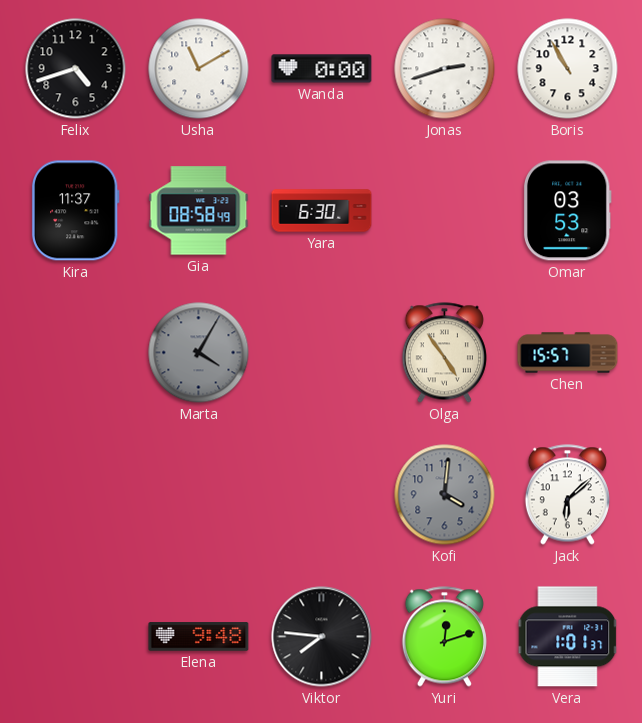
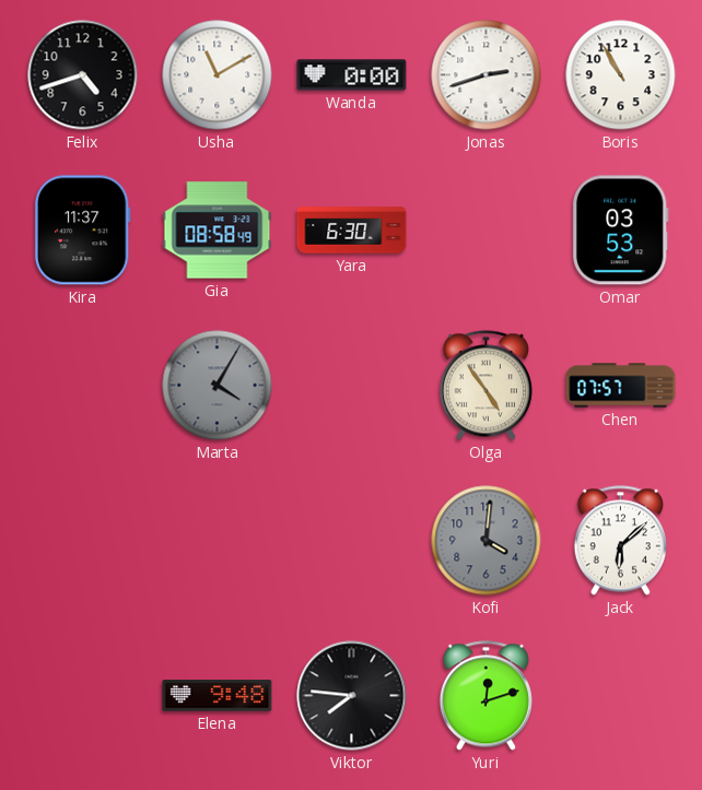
Chen: 15:57 -> 07:57
Vera: 1:01 -> none
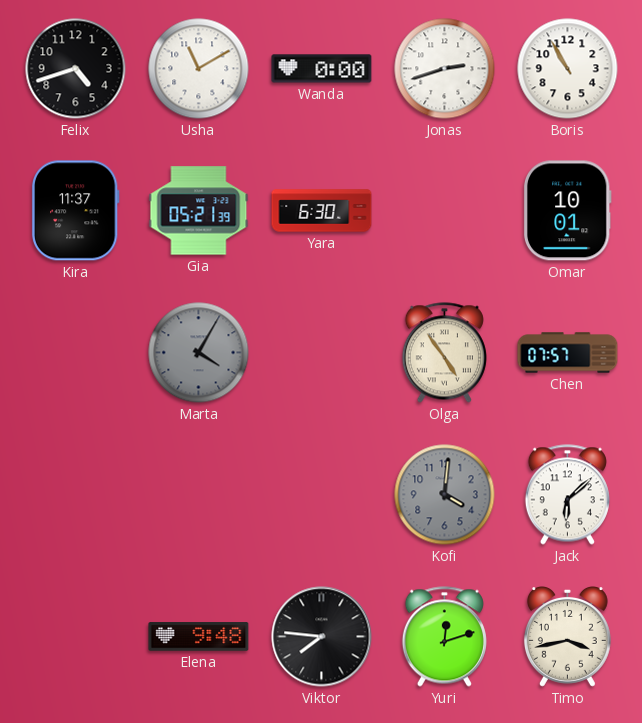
Gia: 08:58 -> 05:21
Omar: 03:53 -> 10:01
Timo: none -> 3:43
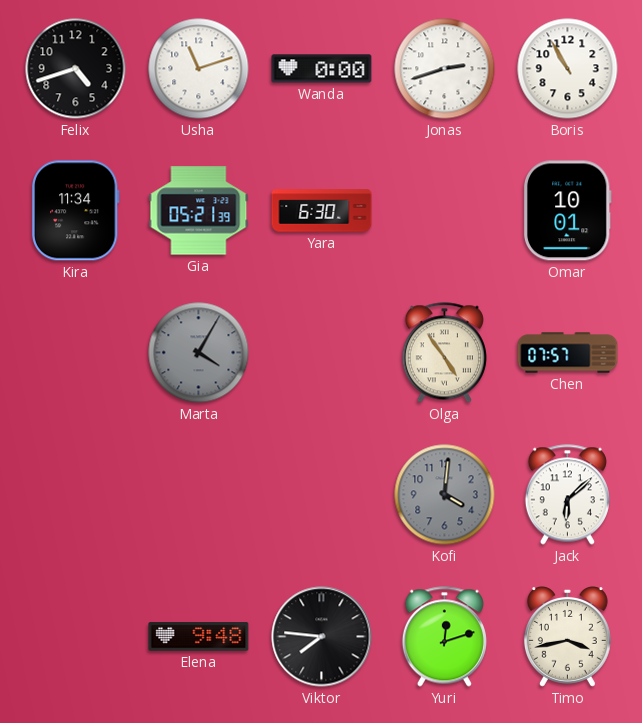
Usha: 11:10 -> 11:12
Kira: 11:37 -> 11:34
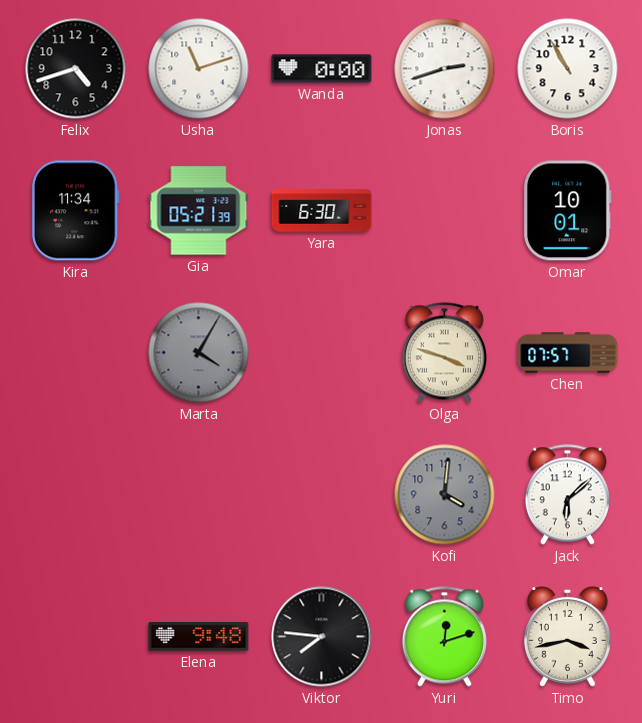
Olga: 4:54 -> 3:48
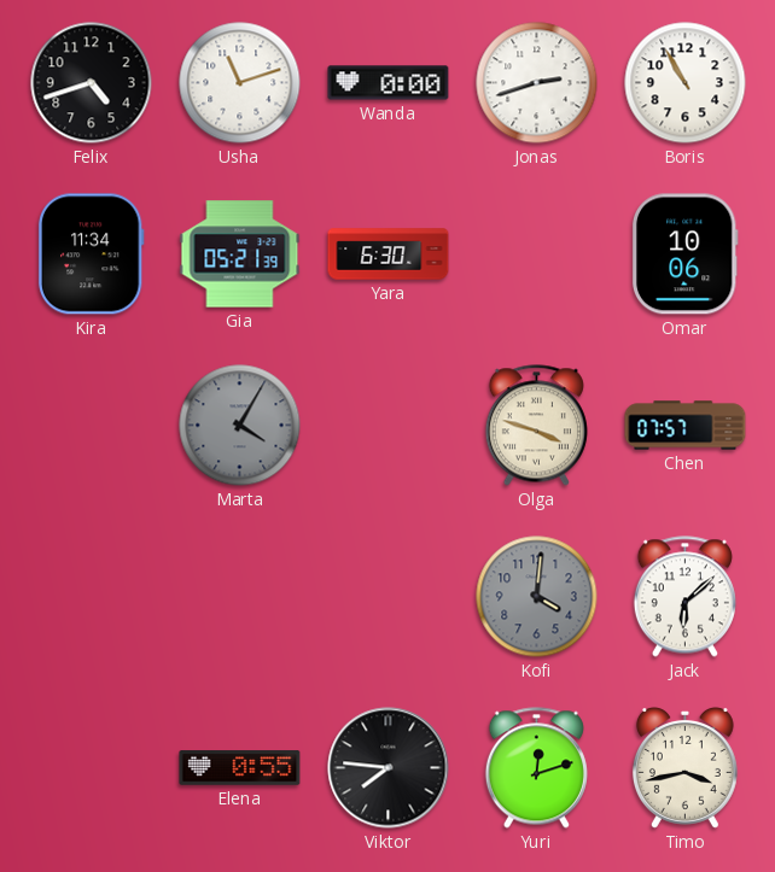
Omar: 10:01 -> 10:06
Elena: 9:48 -> 0:55
